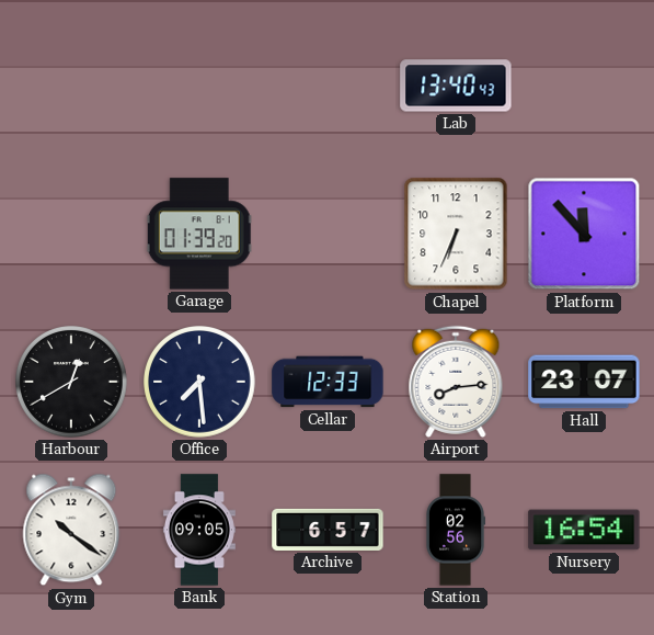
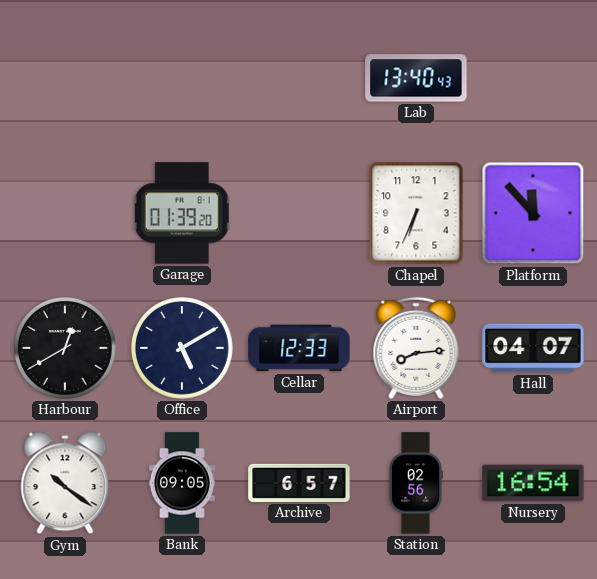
Office: 7:29 -> 5:10
Hall: 23:07 -> 04:07
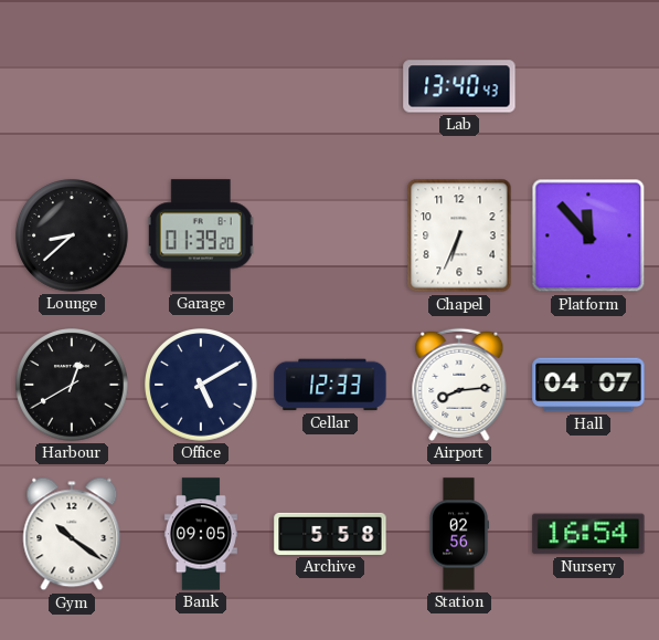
Lounge: none -> 8:38
Archive: 6:57 -> 5:58
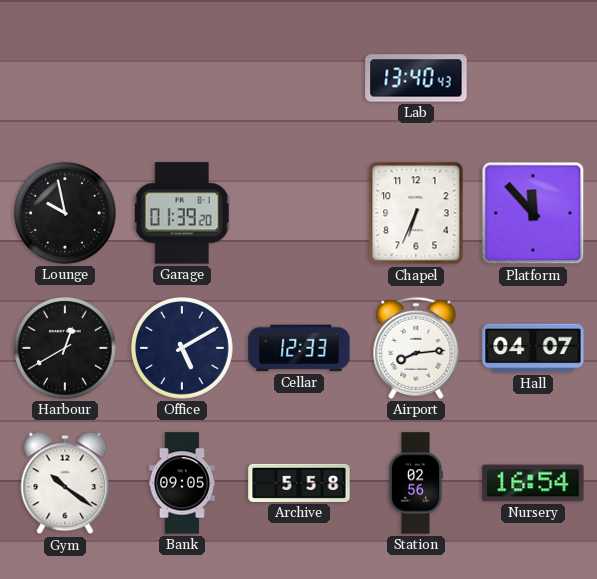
Lounge: 8:38 -> 9:58
